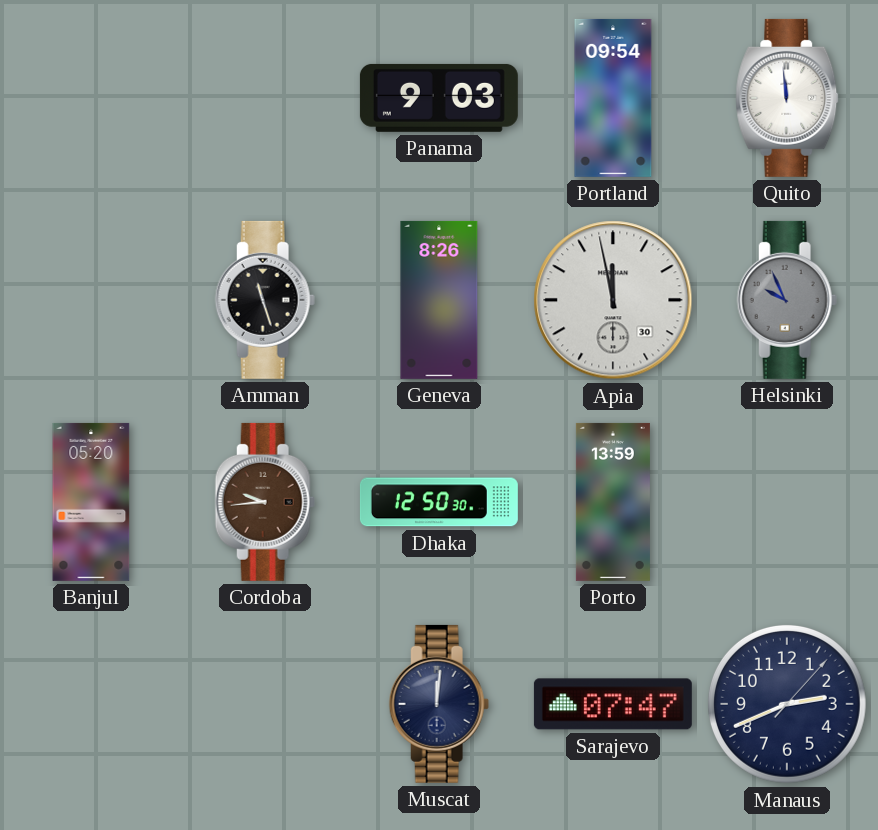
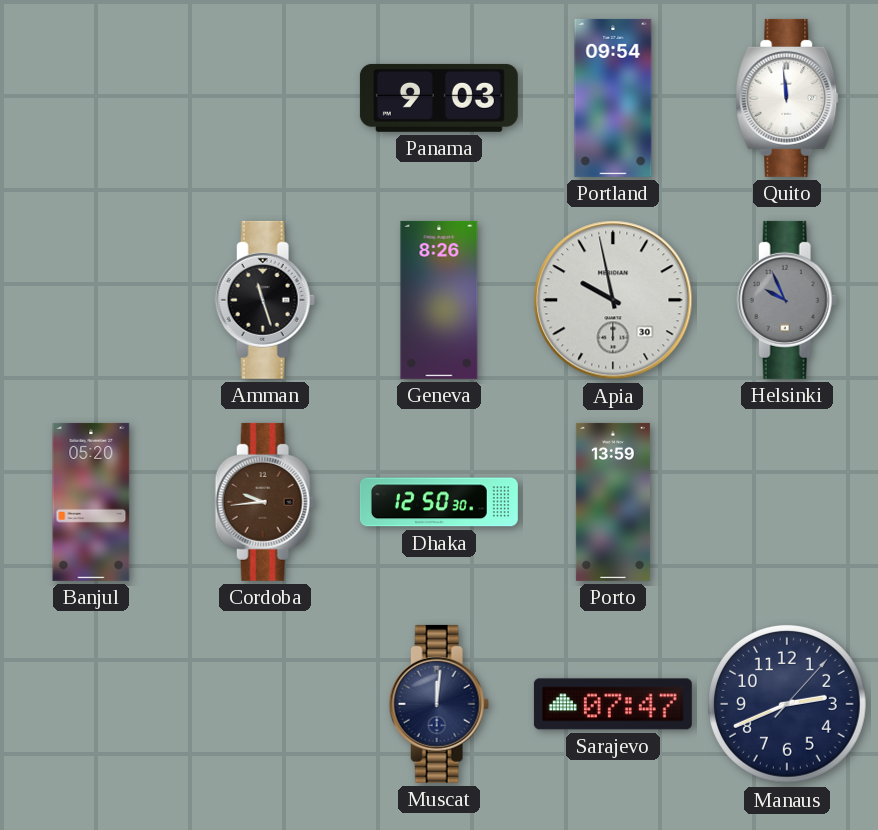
Apia: 11:58 -> 9:58
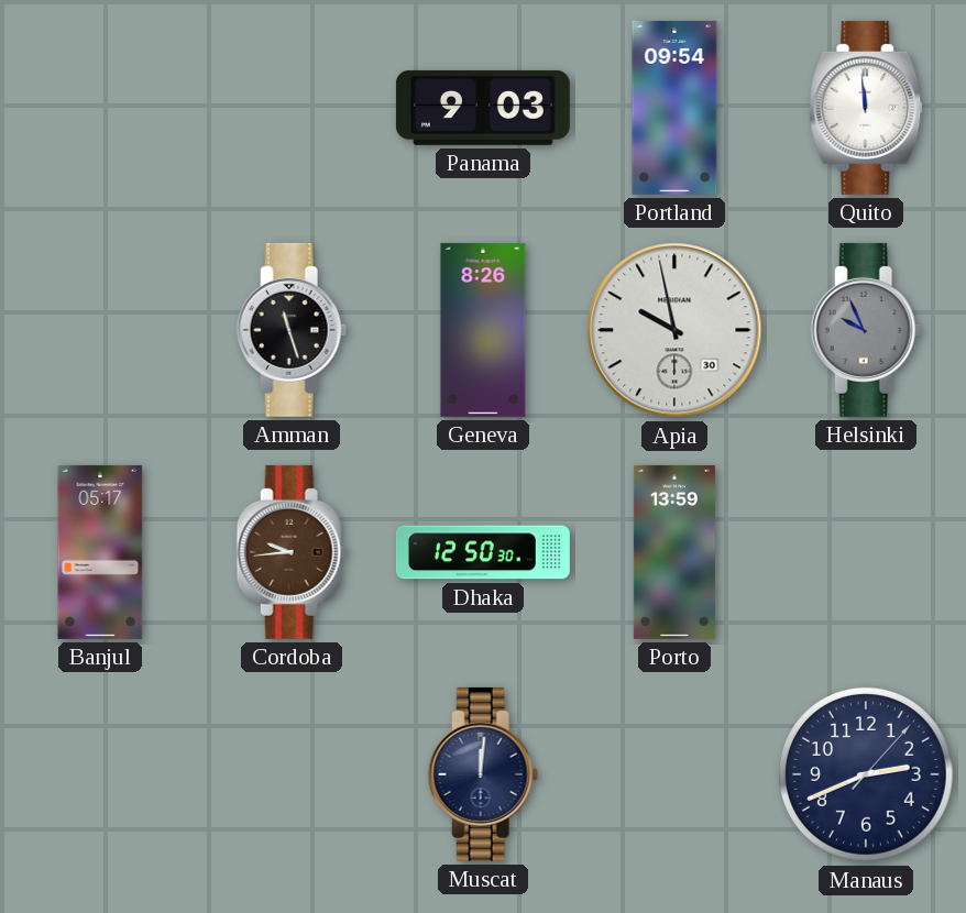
Banjul: 05:20 -> 05:17
Sarajevo: 07:47 -> none
